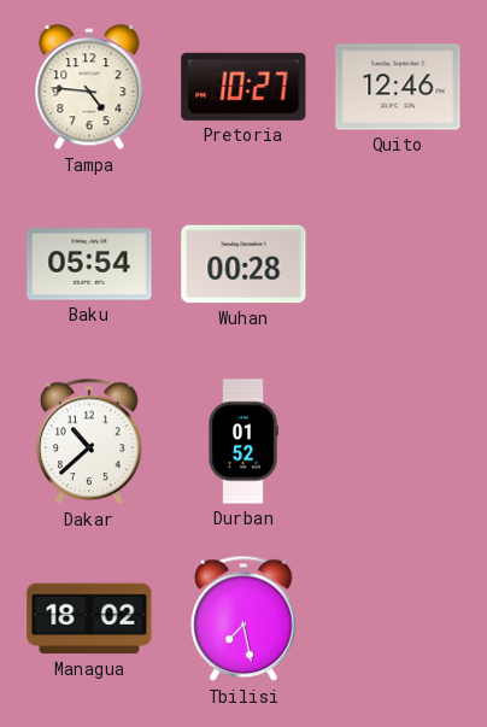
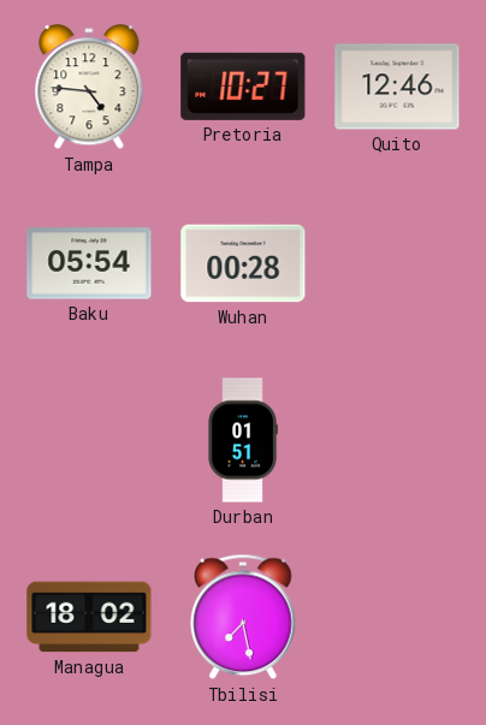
Dakar: 10:38 -> none
Durban: 01:52 -> 01:51
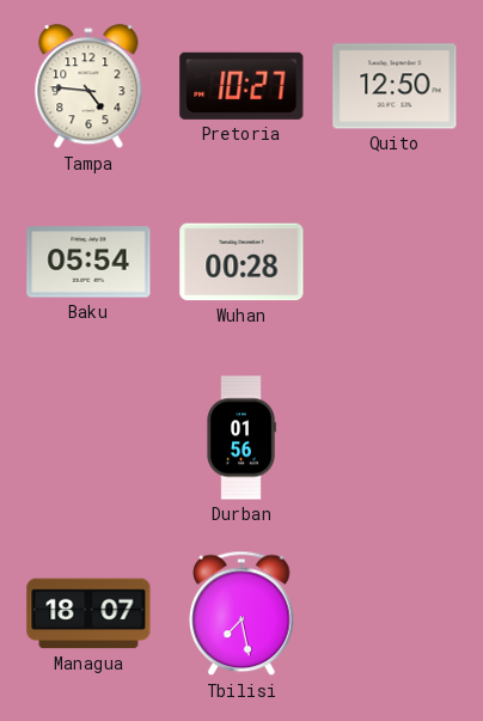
Quito: 12:46 -> 12:50
Durban: 01:51 -> 01:56
Managua: 18:02 -> 18:07
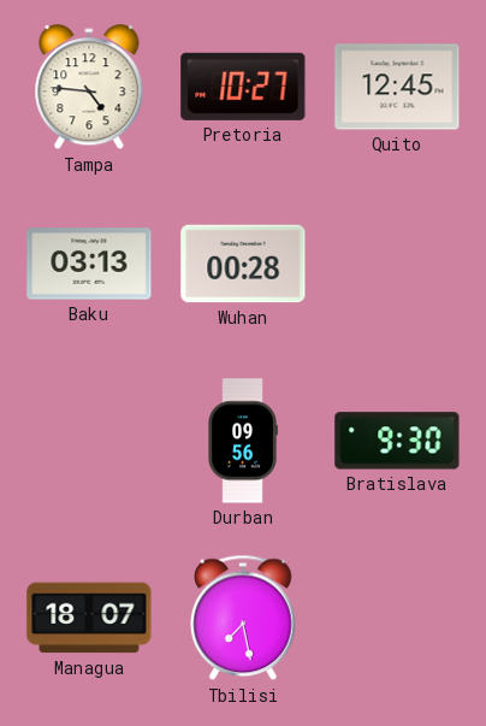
Quito: 12:50 -> 12:45
Baku: 05:54 -> 03:13
Durban: 01:56 -> 09:56
Bratislava: none -> 9:30
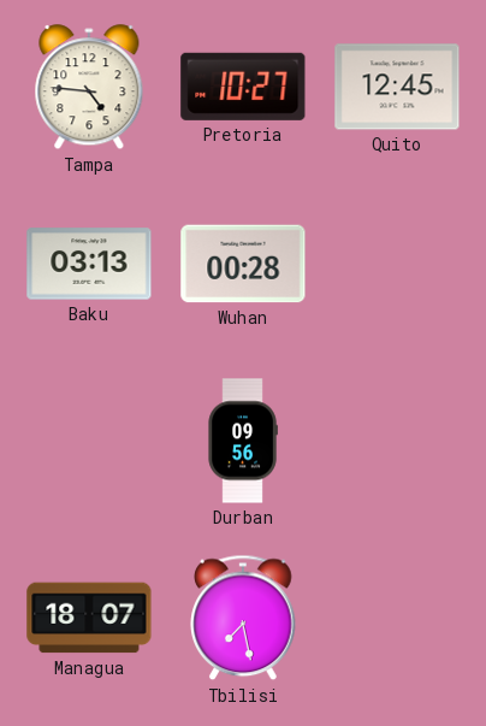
Bratislava: 9:30 -> none
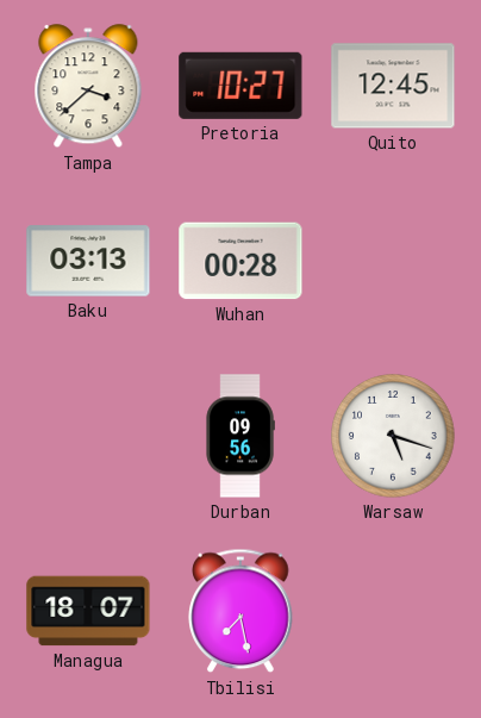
Tampa: 4:46 -> 3:38
Warsaw: none -> 5:18
